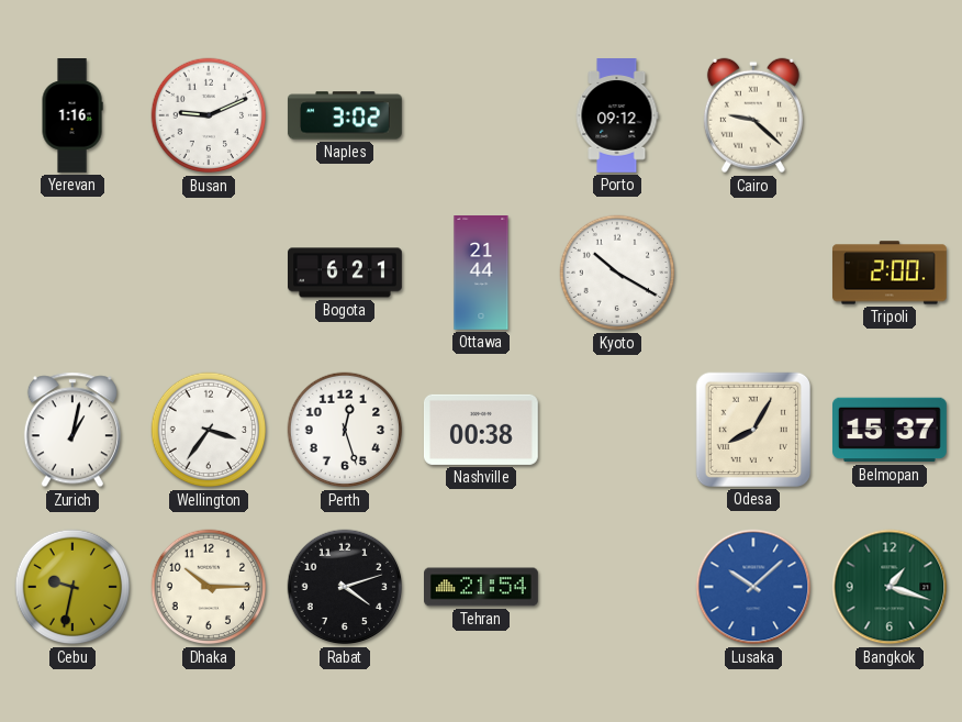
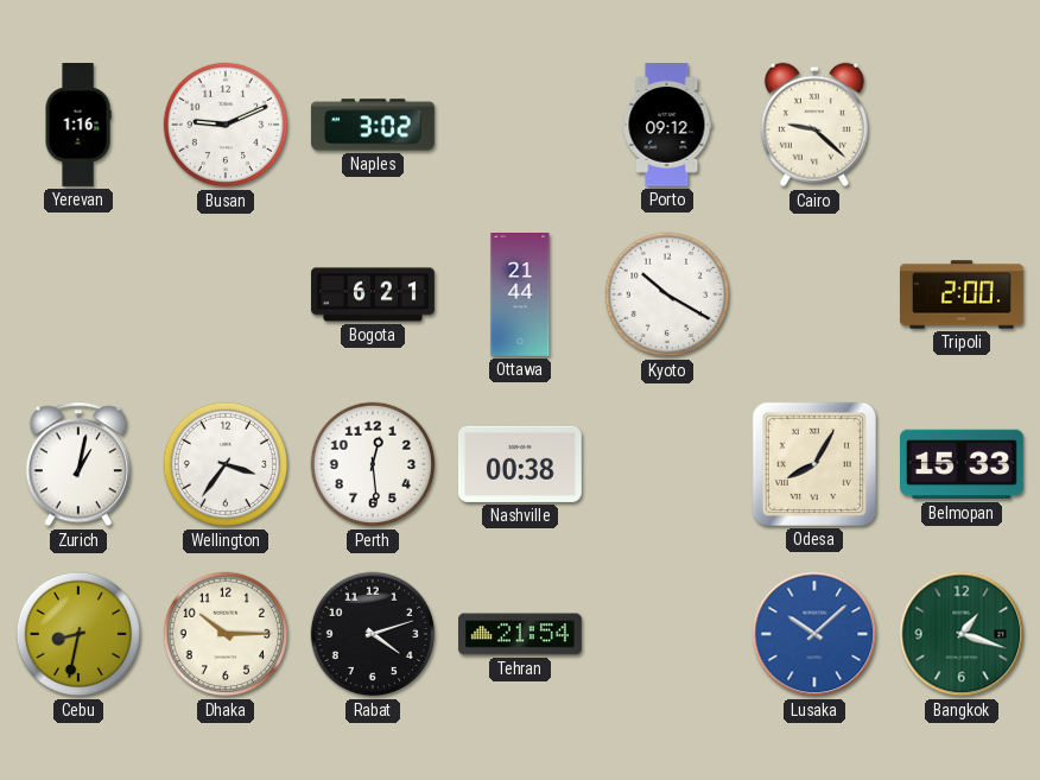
Perth: 12:27 -> 12:29
Belmopan: 15:37 -> 15:33
Cebu: 9:32 -> 8:32
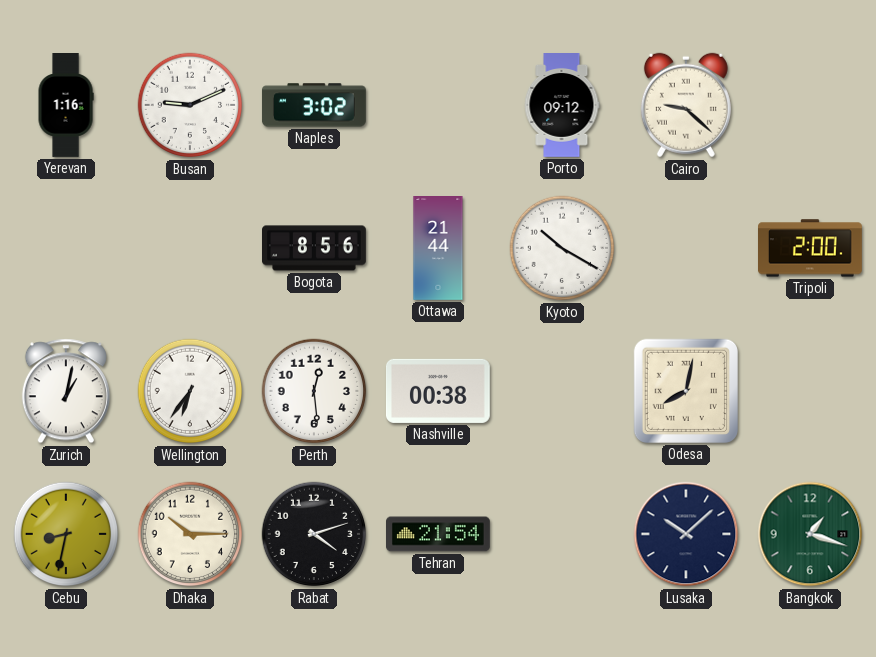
Bogota: 6:21 -> 8:56
Wellington: 3:36 -> 6:36
Odesa: 8:05 -> 8:02
Belmopan: 15:33 -> none
Lusaka dial: blue -> navy
